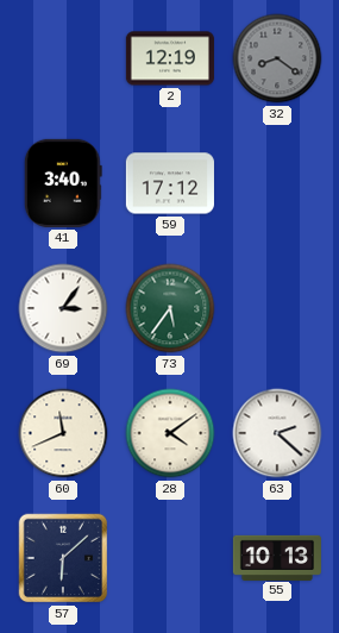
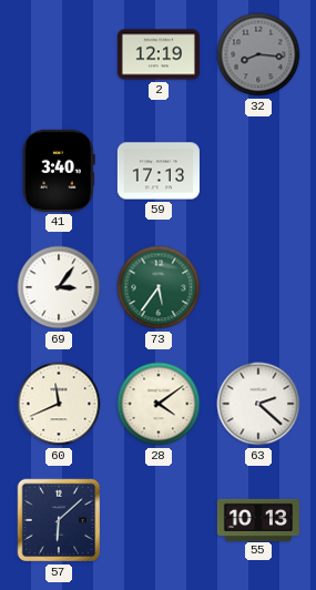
32: 8:21 -> 8:16
59: 17:12 -> 17:13
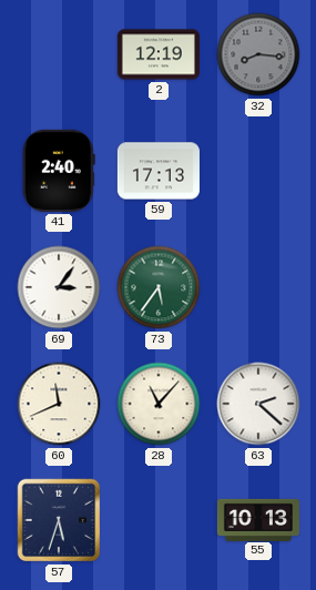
41: 3:40 -> 2:40
28: 4:09 -> 11:07
57: 6:08 -> 5:33
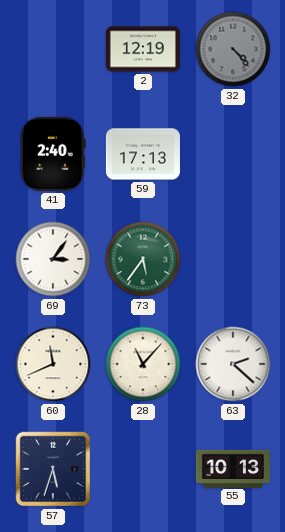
32: 8:16 -> 4:23
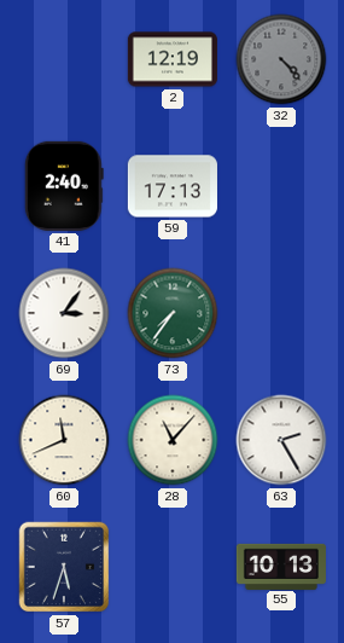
73: 5:36 -> 7:36
63: 2:22 -> 2:25
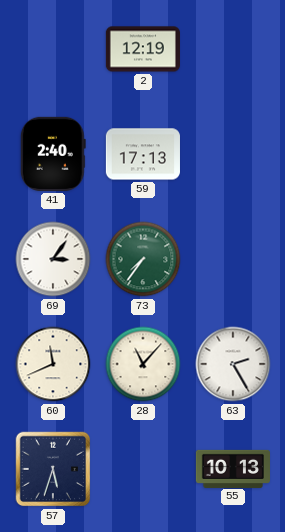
32: 4:23 -> none
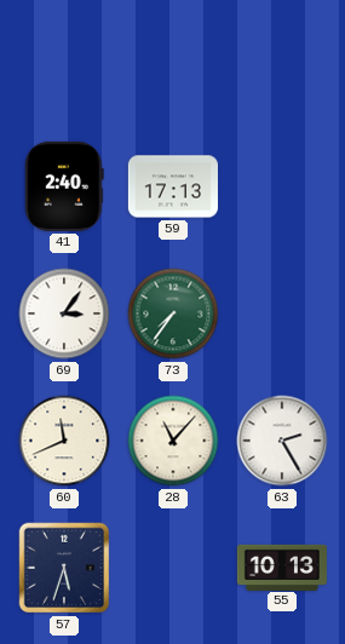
2: 12:19 -> none
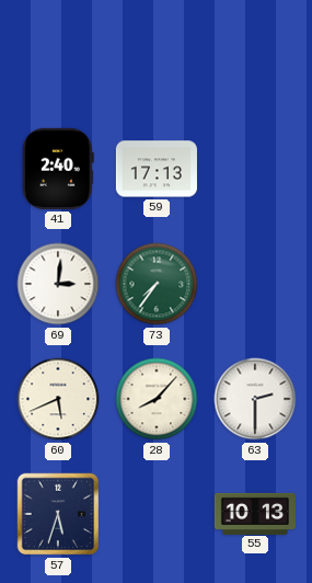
69: 3:06 -> 3:01
60: 11:41 -> 5:41
28: 11:07 -> 8:07
63: 2:25 -> 2:30
